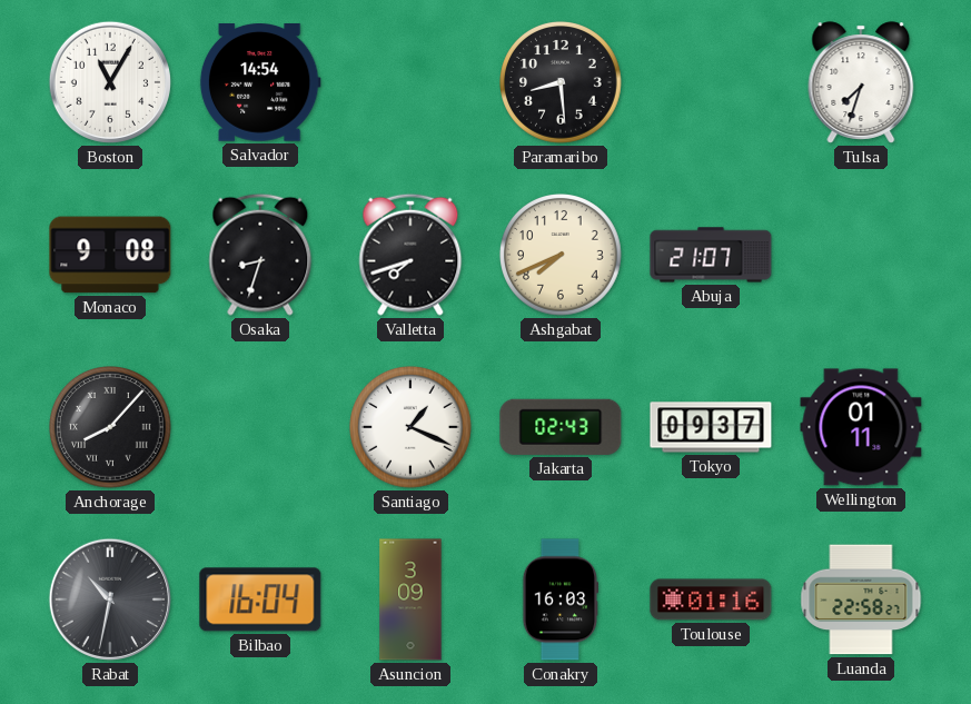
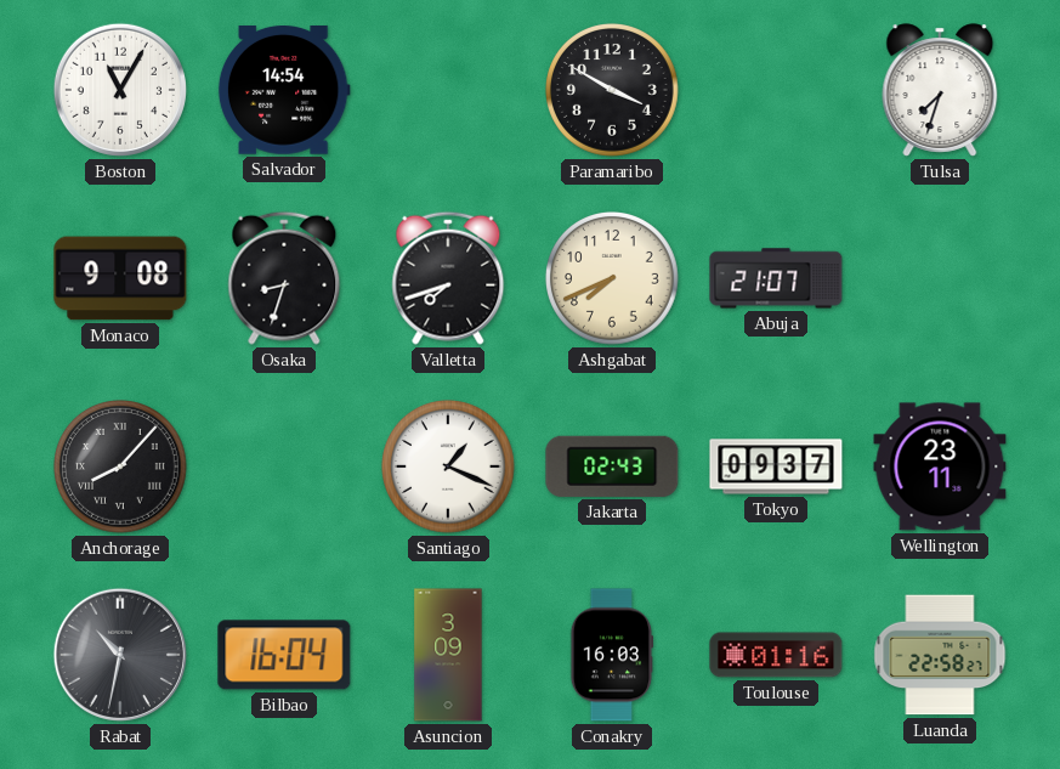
Paramaribo: 8:29 -> 3:50
Wellington: 01:11 -> 23:11
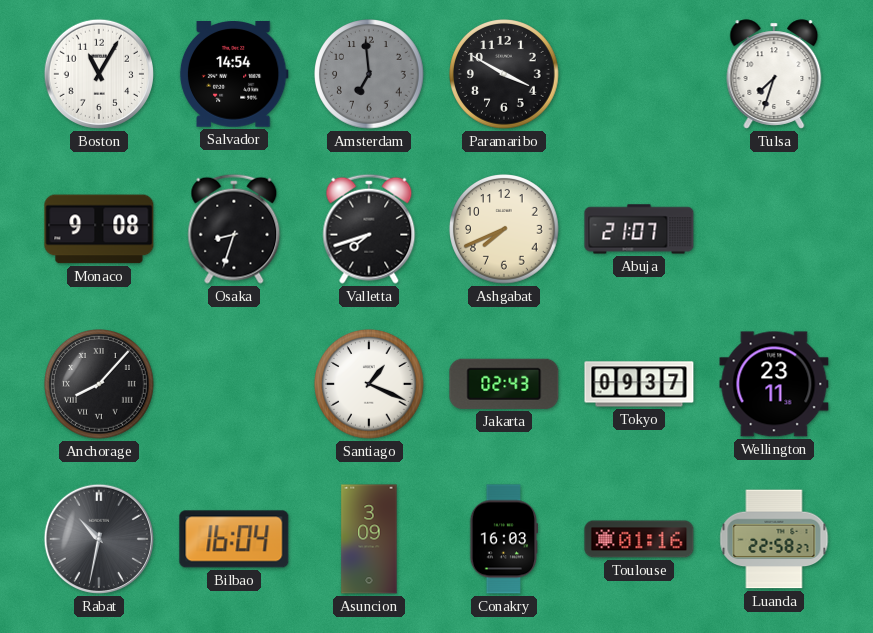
Amsterdam: none -> 6:59
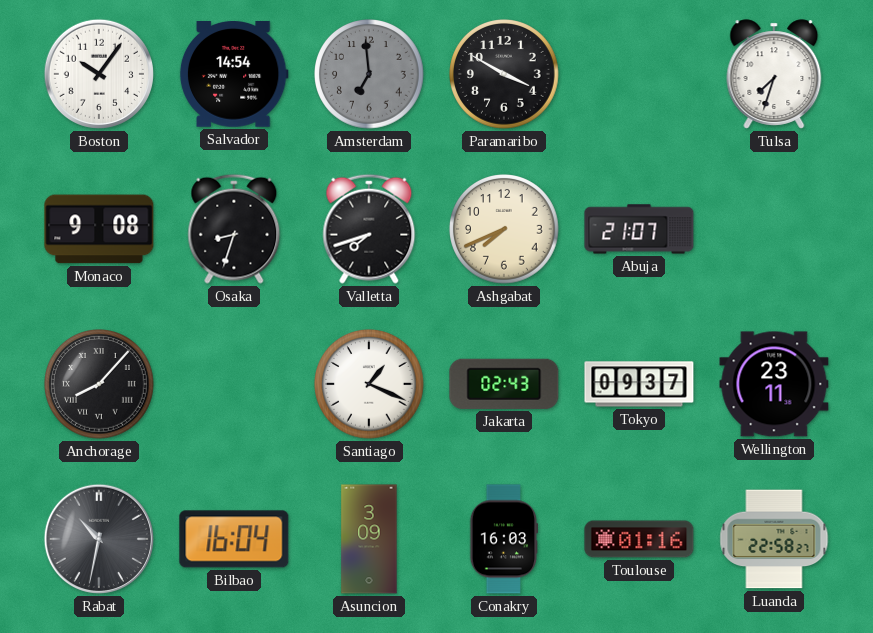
Boston: 11:05 -> 10:06
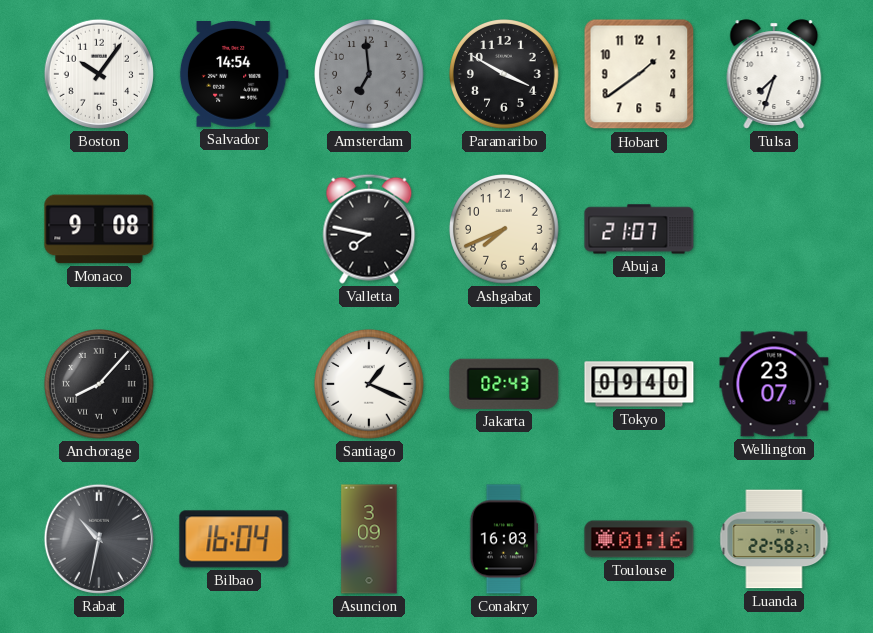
Hobart: none -> 1:39
Osaka: 8:33 -> none
Valletta: 7:42 -> 7:47
Tokyo: 09:37 -> 09:40
Wellington: 23:11 -> 23:07
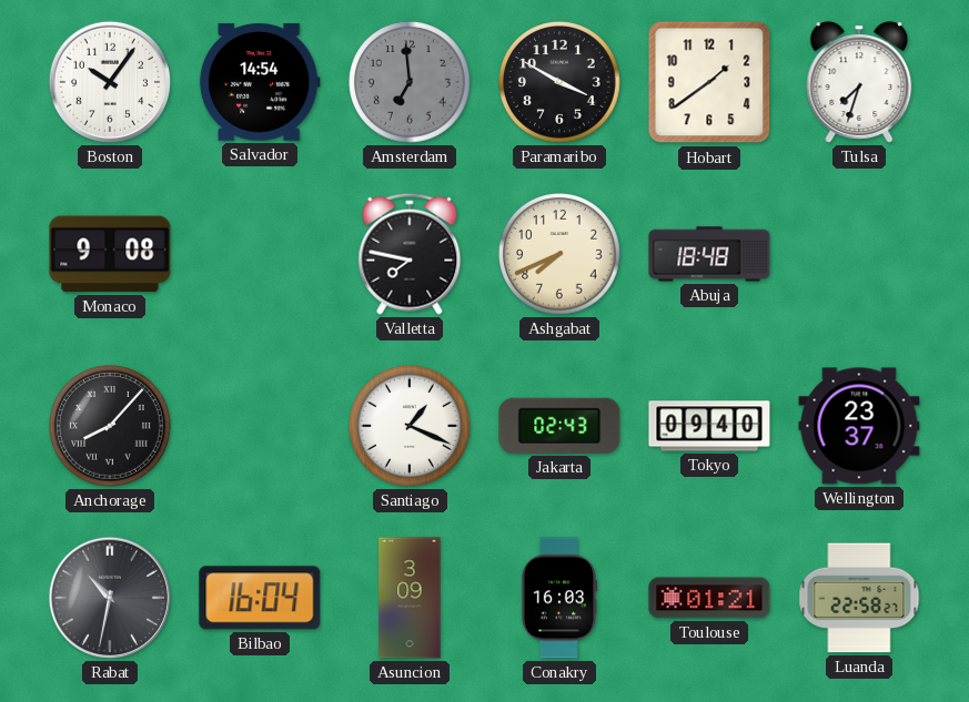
Abuja: 21:07 -> 18:48
Wellington: 23:07 -> 23:37
Toulouse: 01:16 -> 01:21
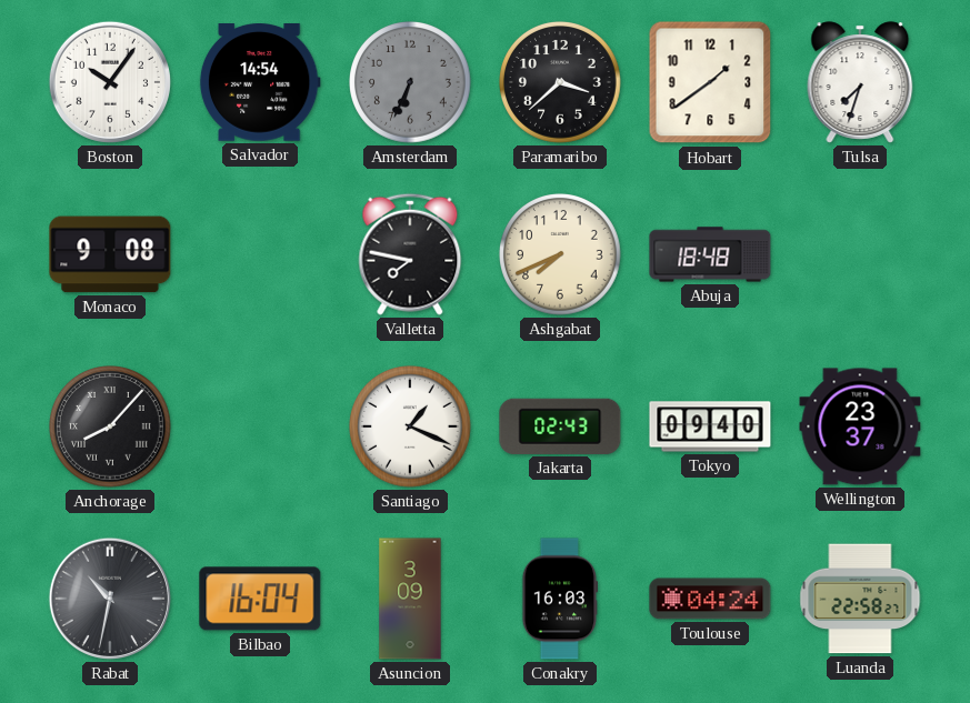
Amsterdam: 6:59 -> 6:34
Paramaribo: 3:50 -> 3:38
Toulouse: 01:21 -> 04:24
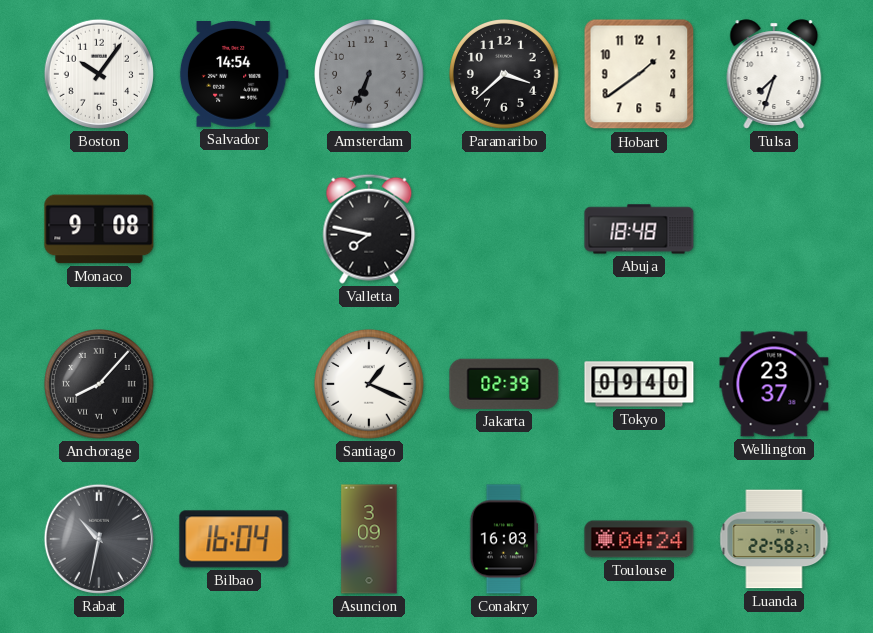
Ashgabat: 7:41 -> none
Jakarta: 02:43 -> 02:39
